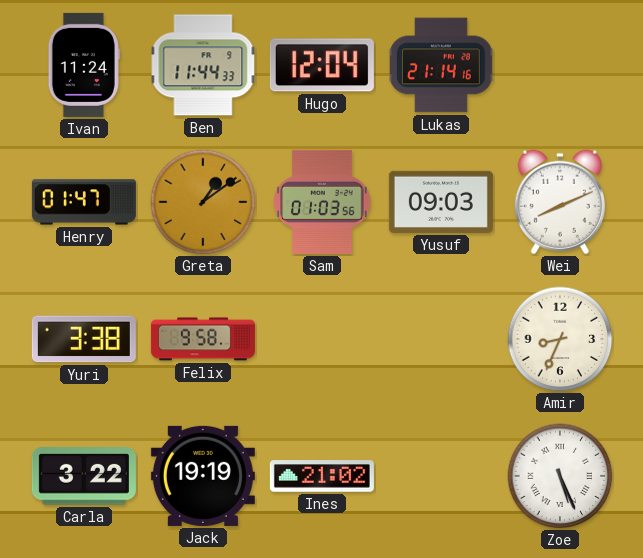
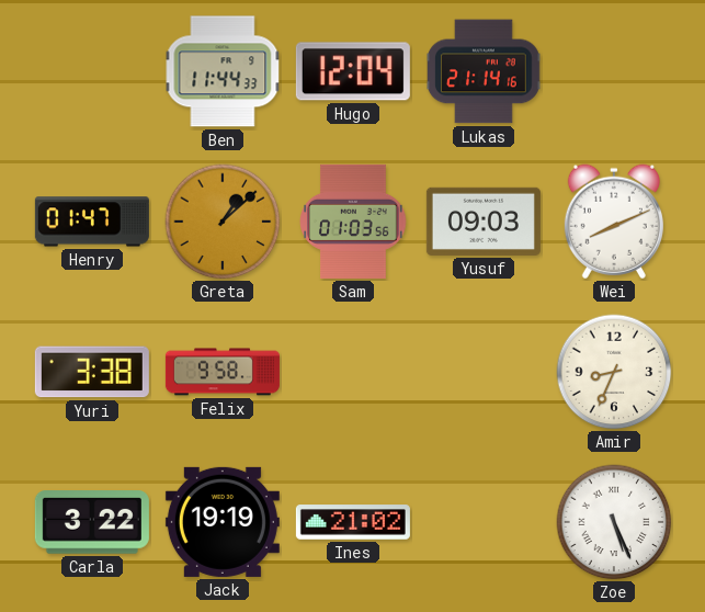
Ivan: 11:24 -> none
Greta: 1:09 -> 1:08
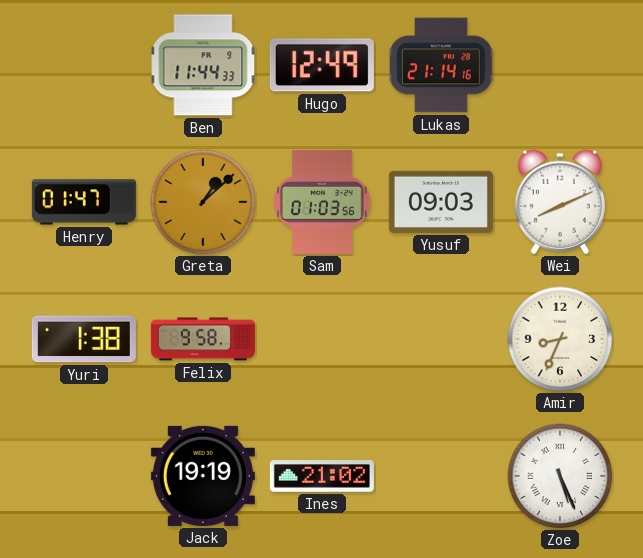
Hugo: 12:04 -> 12:49
Yuri: 3:38 -> 1:38
Carla: 3:22 -> none
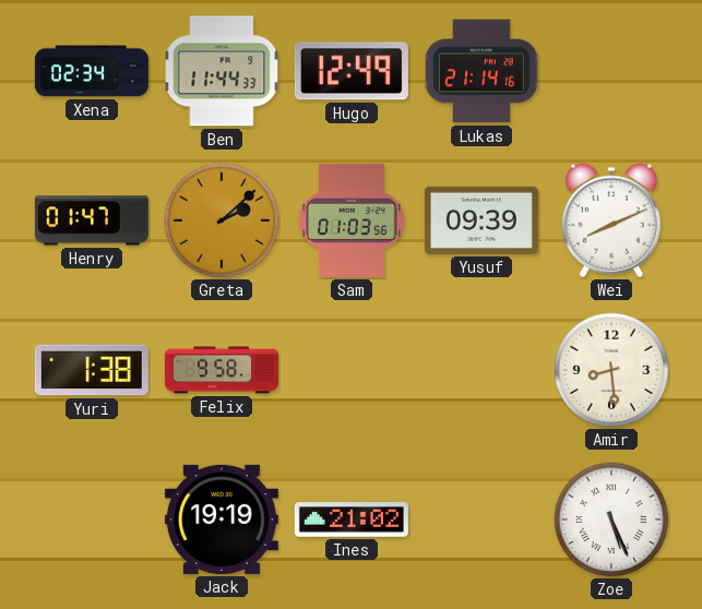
Xena: none -> 02:34
Greta: 1:08 -> 2:08
Yusuf: 09:03 -> 09:39
Amir: 8:34 -> 8:29
